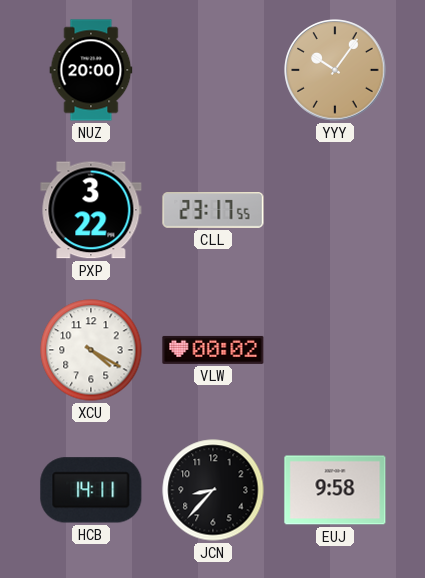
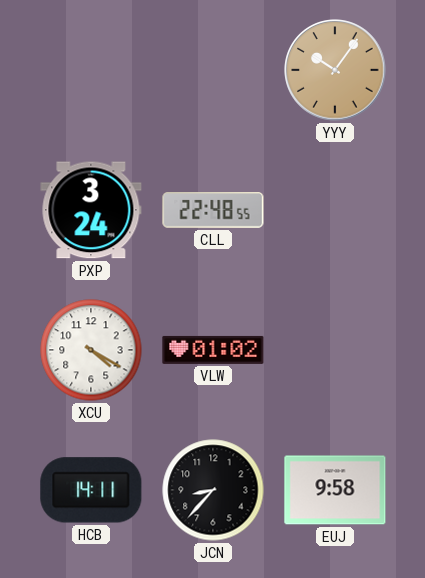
NUZ: 20:00 -> none
PXP: 3:22 -> 3:24
CLL: 23:17 -> 22:48
VLW: 00:02 -> 01:02
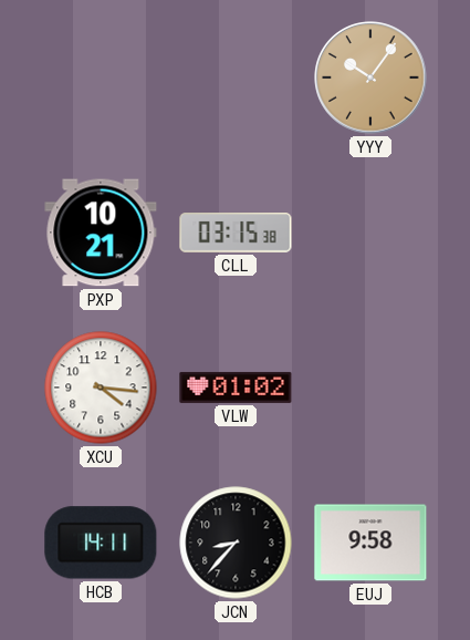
PXP: 3:24 -> 10:21
CLL: 22:48 -> 03:15
XCU: 4:20 -> 4:16
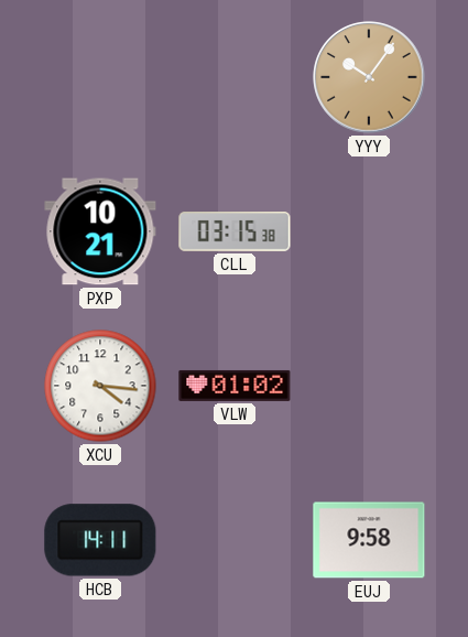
JCN: 8:37 -> none
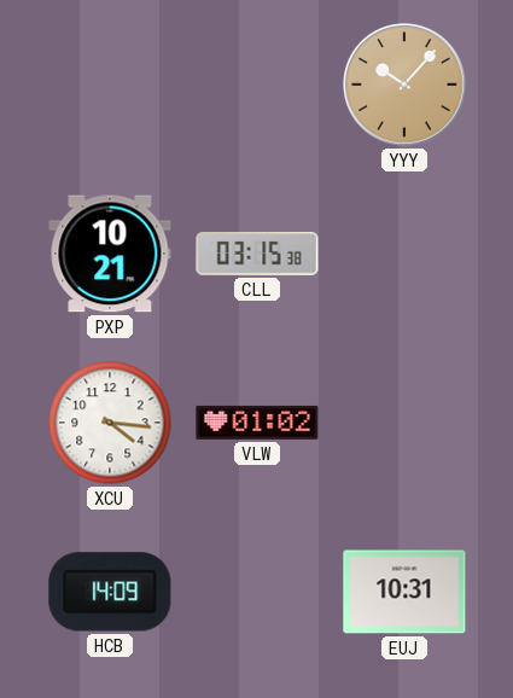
YYY: 10:06 -> 10:07
HCB: 14:11 -> 14:09
EUJ: 9:58 -> 10:31
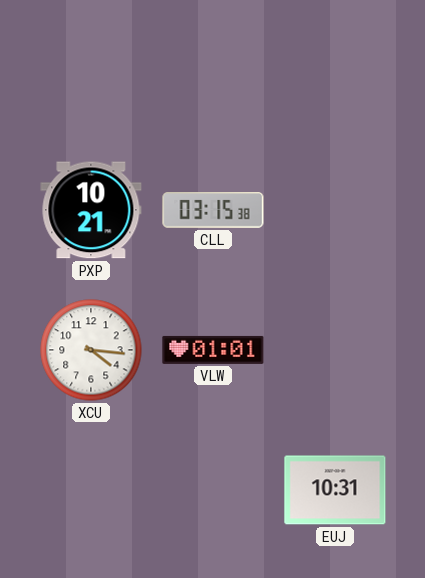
YYY: 10:07 -> none
VLW: 01:02 -> 01:01
HCB: 14:09 -> none
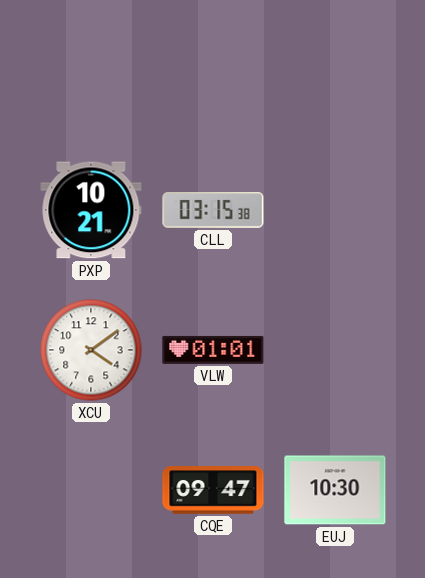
XCU: 4:16 -> 4:09
CQE: none -> 09:47
EUJ: 10:31 -> 10:30
